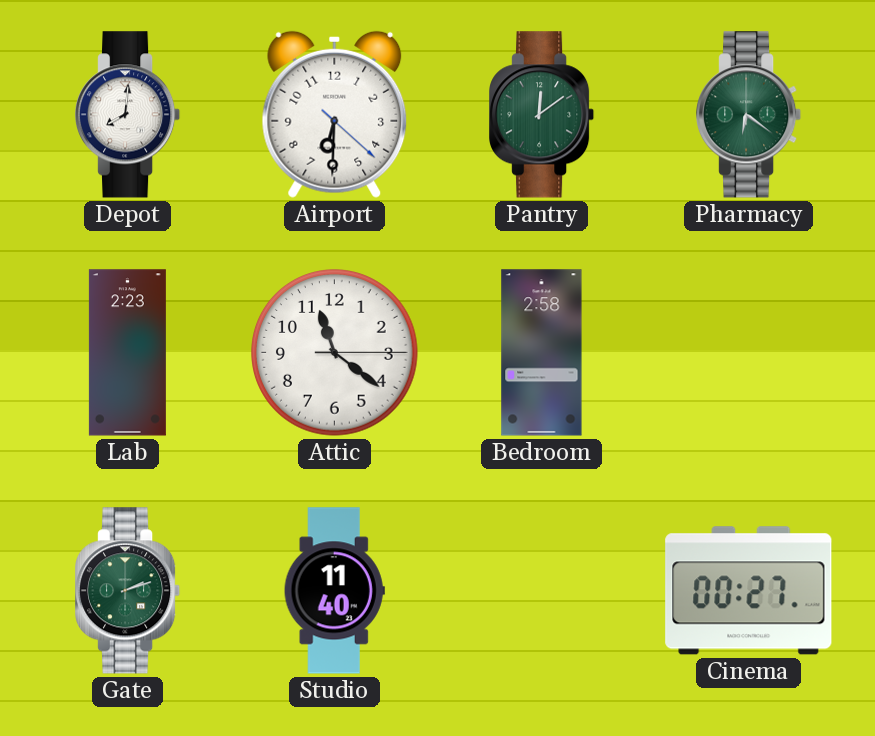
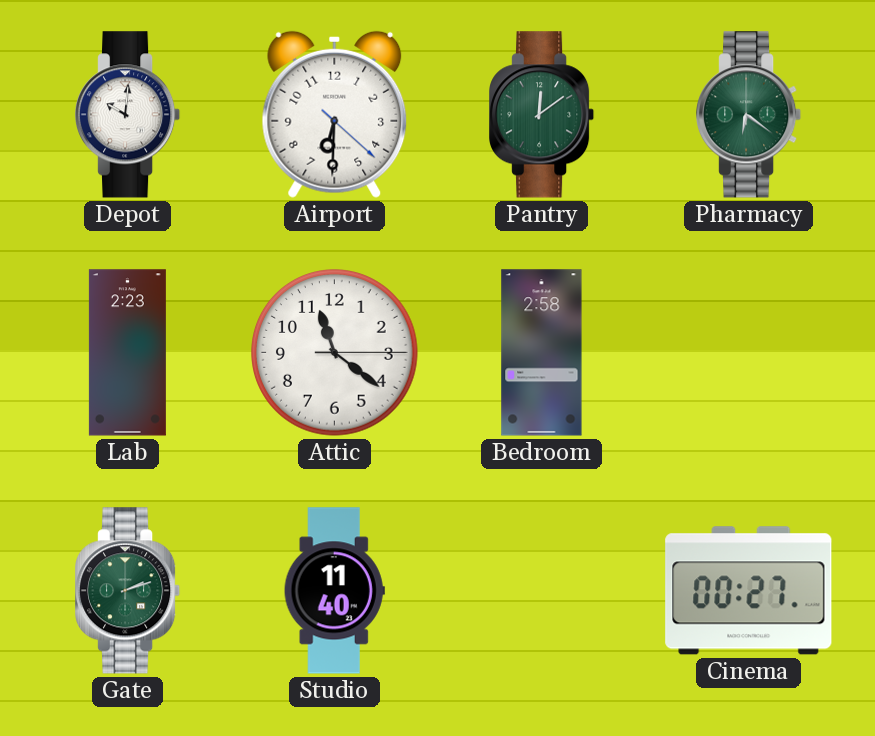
Depot: 8:01 -> 10:01
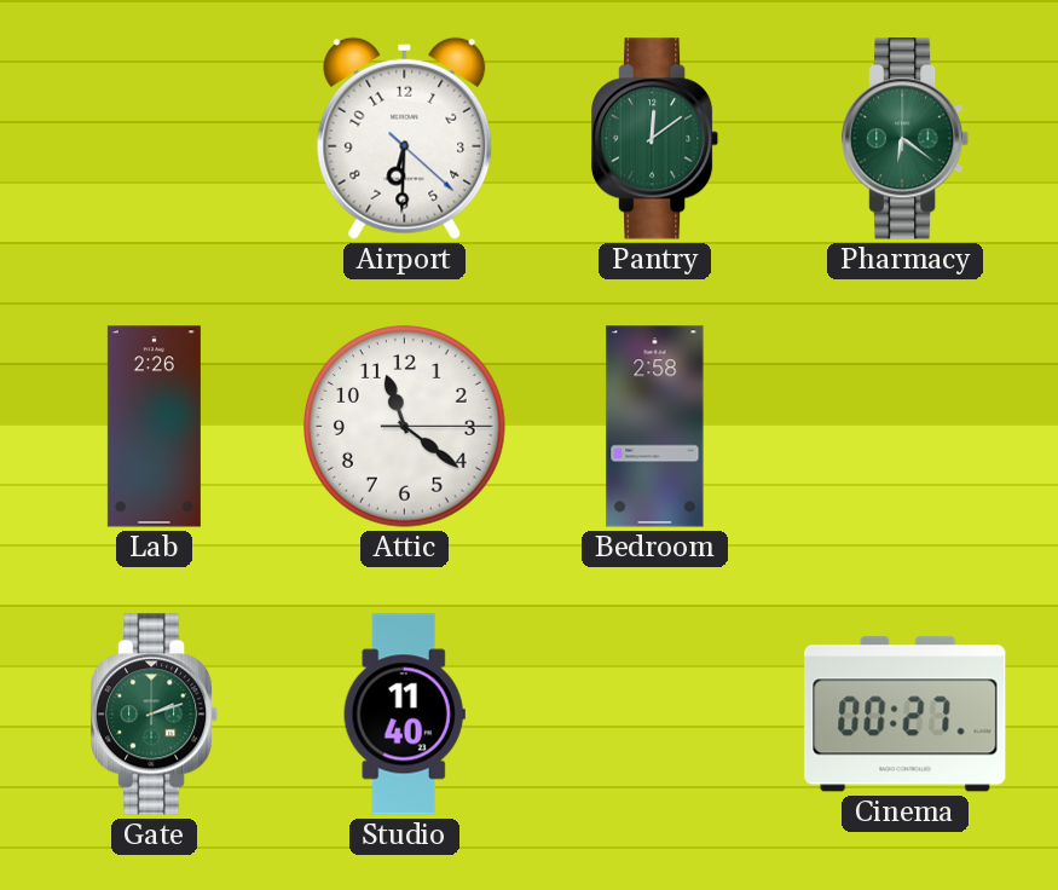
Depot: 10:01 -> none
Lab: 2:23 -> 2:26
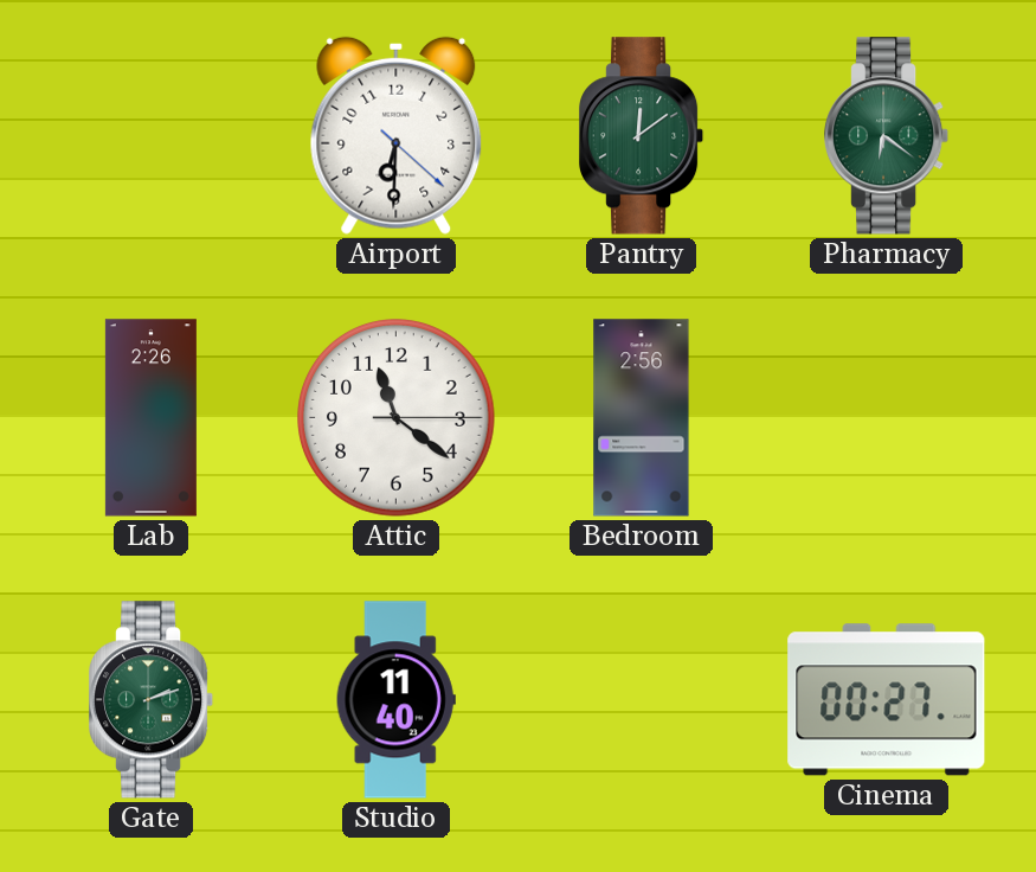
Bedroom: 2:58 -> 2:56
